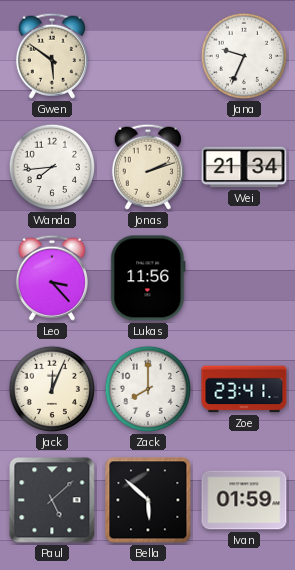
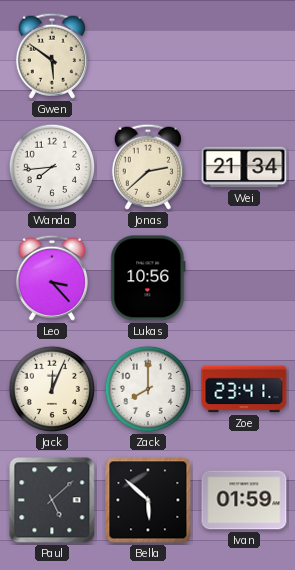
Jana: 9:34 -> none
Jonas: 2:12 -> 2:38
Lukas: 11:56 -> 10:56
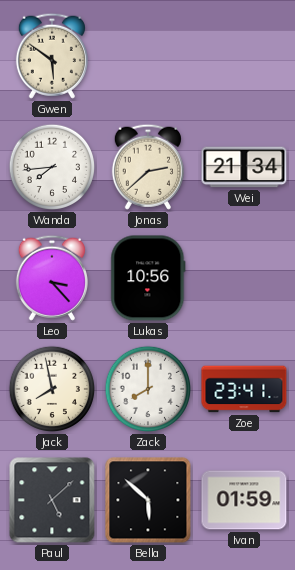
Jack: 12:04 -> 7:58
